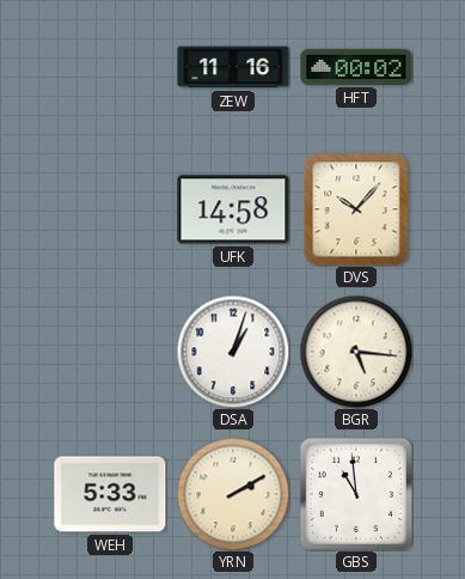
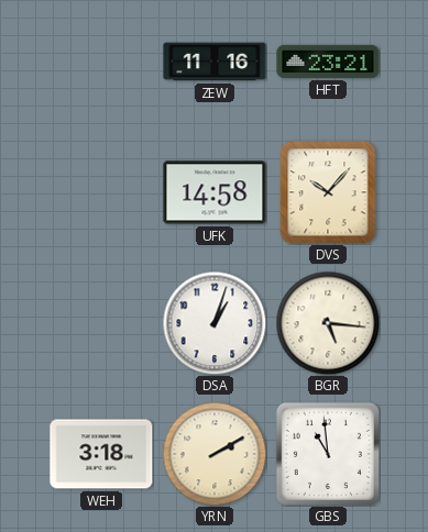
HFT: 00:02 -> 23:21
WEH: 5:33 -> 3:18
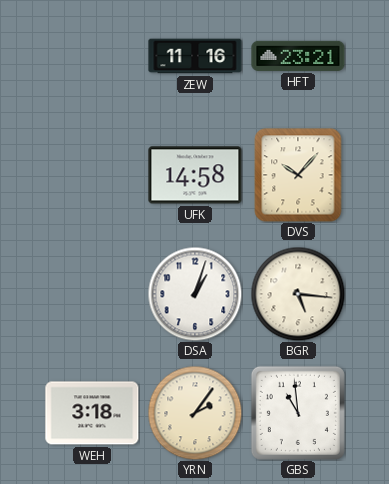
YRN: 2:10 -> 2:06
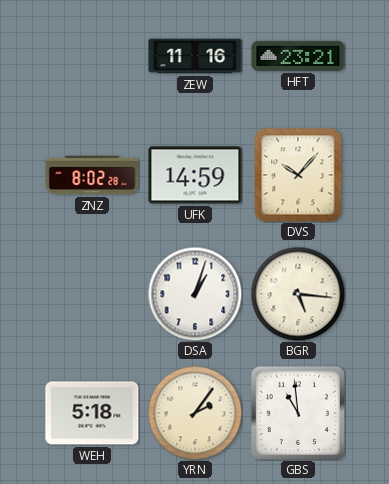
ZNZ: none -> 8:02
UFK: 14:58 -> 14:59
WEH: 3:18 -> 5:18
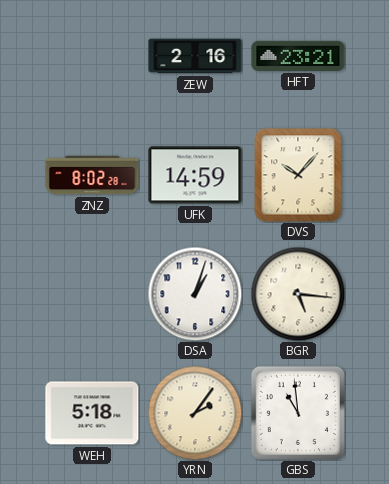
ZEW: 11:16 -> 2:16
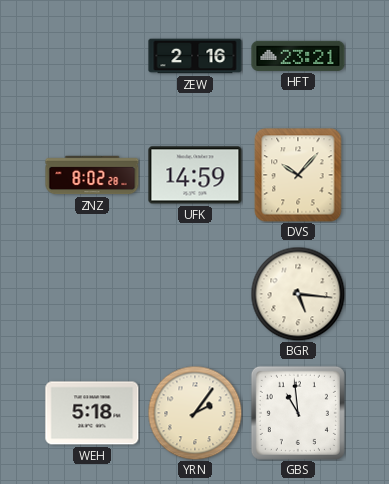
DSA: 1:03 -> none
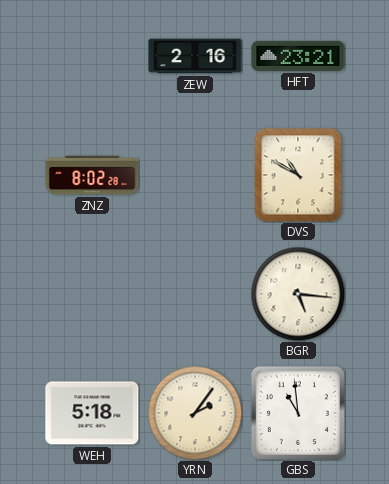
UFK: 14:59 -> none
DVS: 10:07 -> 10:50
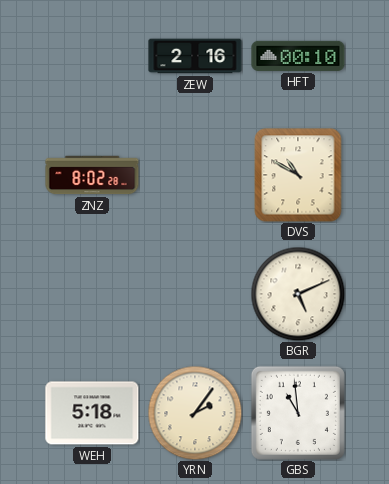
HFT: 23:21 -> 00:10
BGR: 5:16 -> 5:11
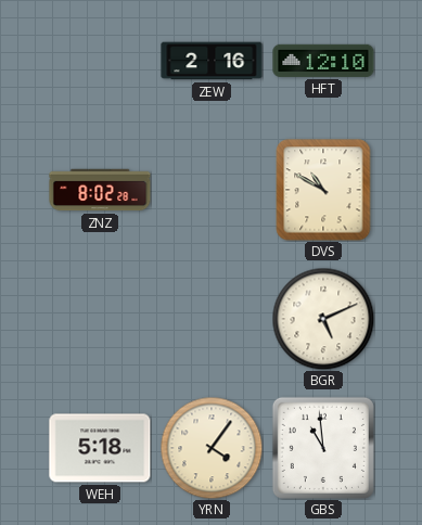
HFT: 00:10 -> 12:10
YRN: 2:06 -> 4:06
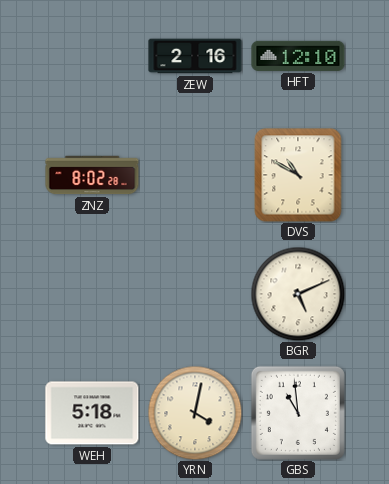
YRN: 4:06 -> 4:02
